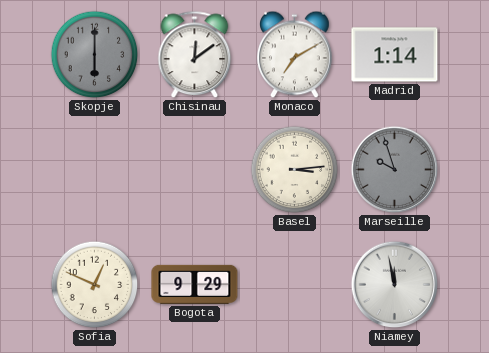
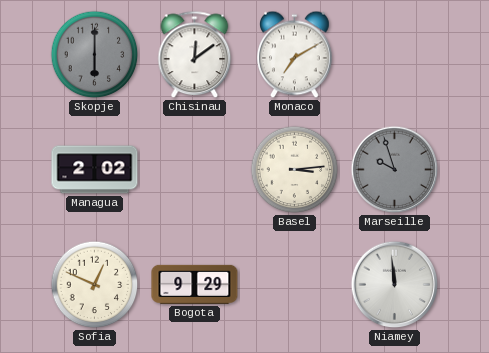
Madrid: 1:14 -> none
Managua: none -> 2:02
Niamey: 11:58 -> 11:59
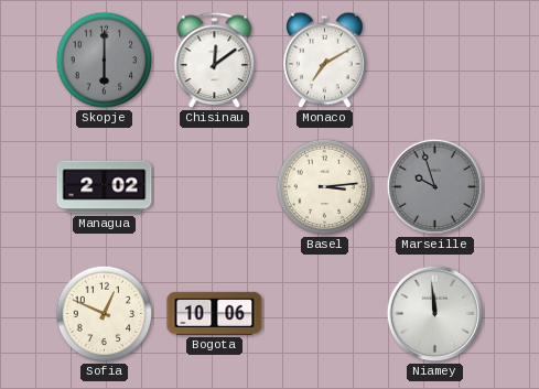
Bogota: 9:29 -> 10:06
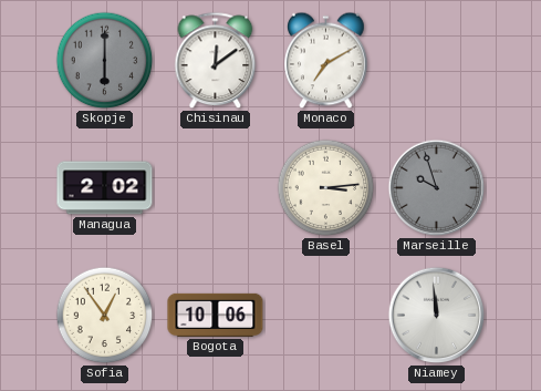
Sofia: 12:49 -> 12:54
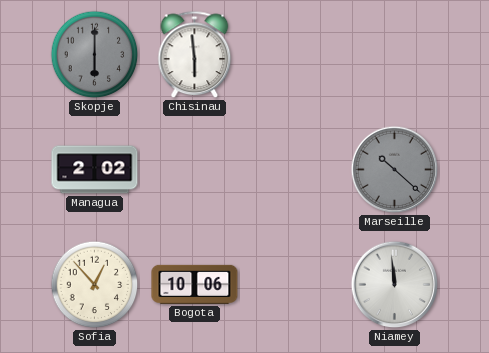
Chisinau: 12:09 -> 5:59
Monaco: 7:10 -> none
Basel: 3:14 -> none
Marseille: 9:57 -> 10:22
Sofia: 12:54 -> 12:53
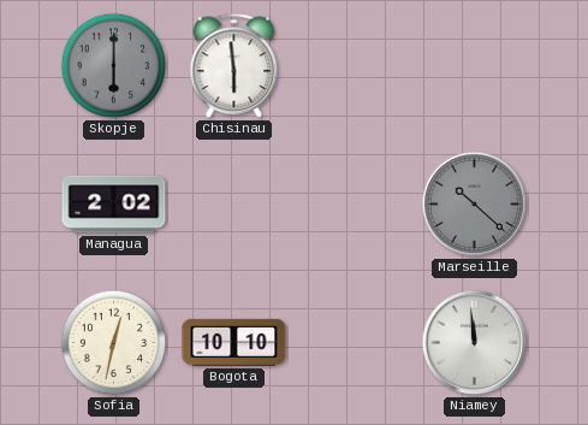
Sofia: 12:53 -> 12:32
Bogota: 10:06 -> 10:10
